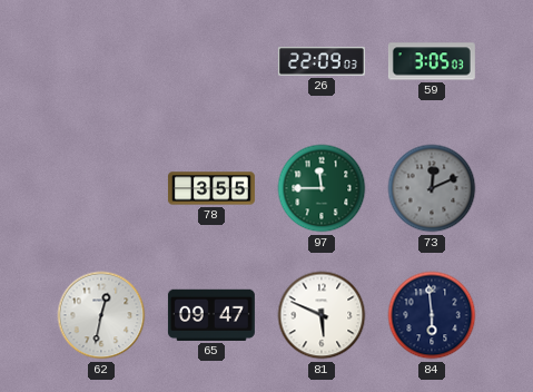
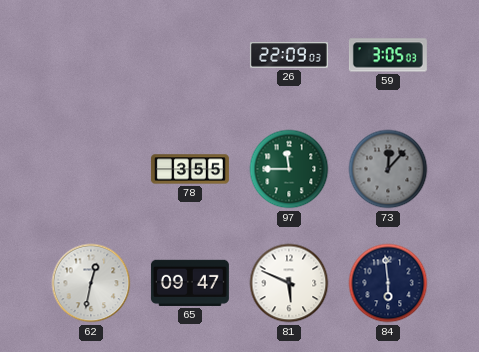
73: 12:11 -> 12:07
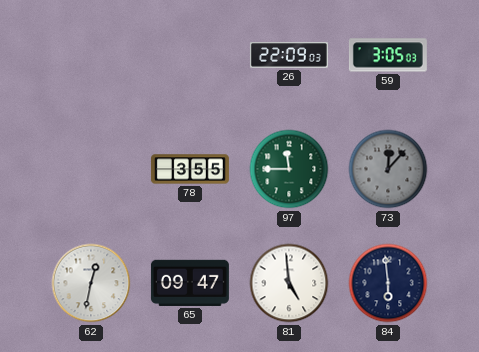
81: 5:49 -> 4:59
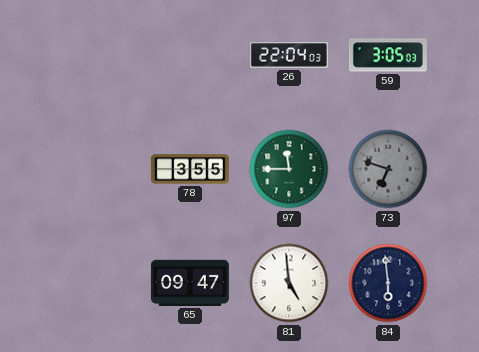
26: 22:09 -> 22:04
73: 12:07 -> 6:48
62: 12:32 -> none
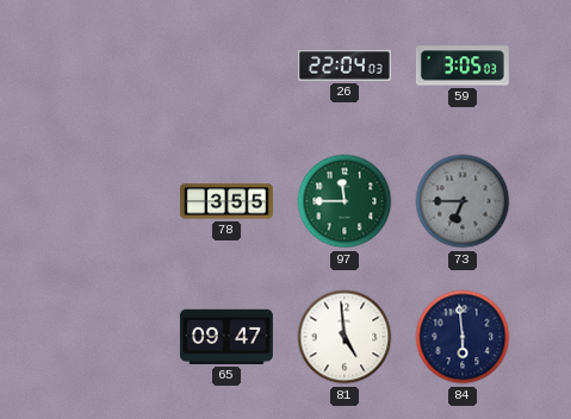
73: 6:48 -> 6:45
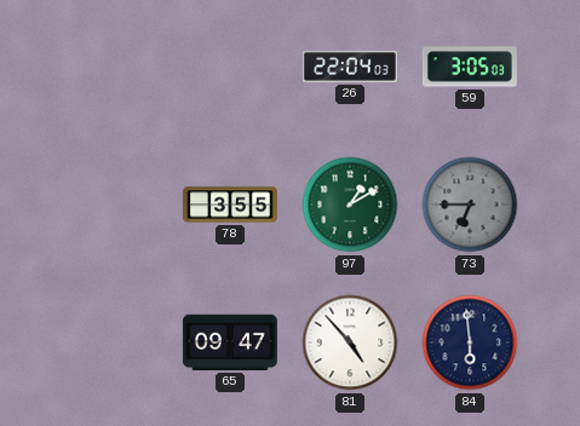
97: 11:45 -> 1:10
81: 4:59 -> 4:53
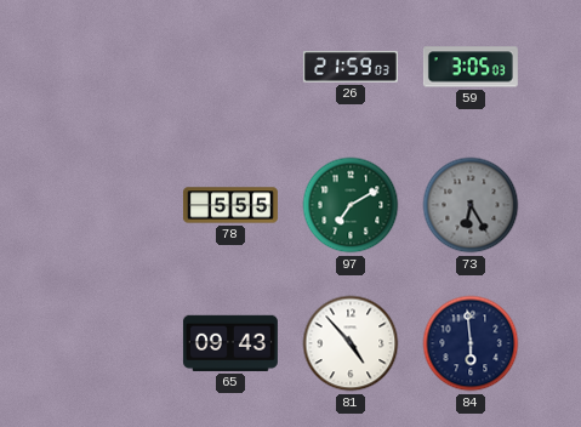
26: 22:04 -> 21:59
78: 3:55 -> 5:55
97: 1:10 -> 7:10
73: 6:45 -> 6:25
65: 09:47 -> 09:43
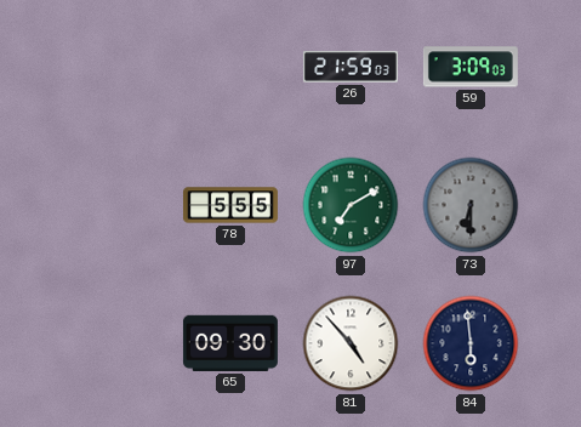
59: 3:05 -> 3:09
73: 6:25 -> 6:30
65: 09:43 -> 09:30
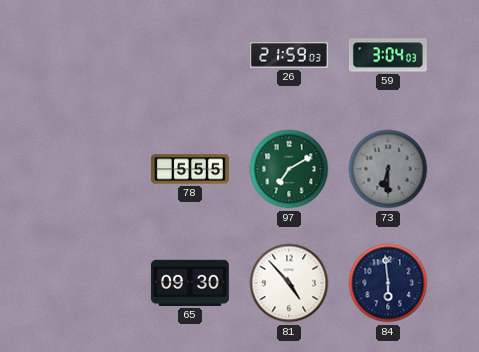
59: 3:09 -> 3:04
